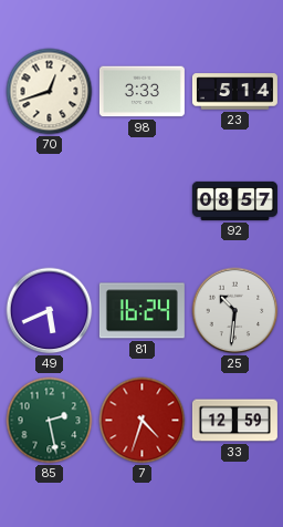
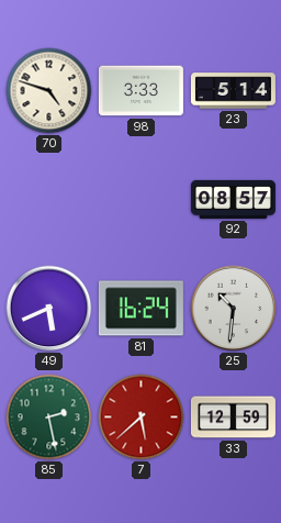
70: 12:42 -> 4:48
7: 4:33 -> 5:38
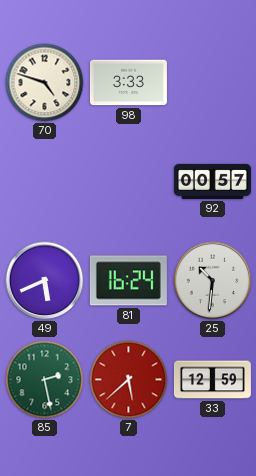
23: 5:14 -> none
92: 08:57 -> 00:57
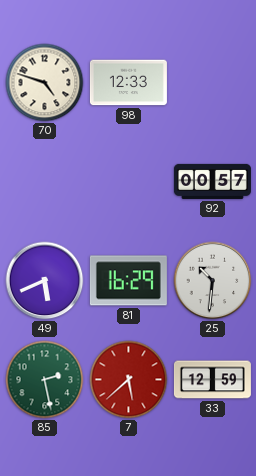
98: 3:33 -> 12:33
81: 16:24 -> 16:29
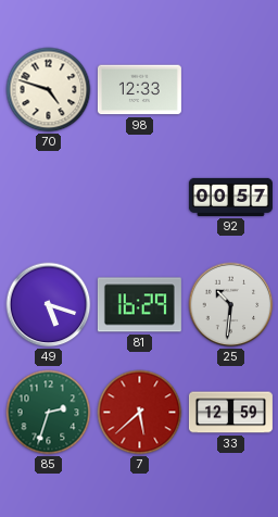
49: 5:41 -> 5:18
85: 2:28 -> 2:33
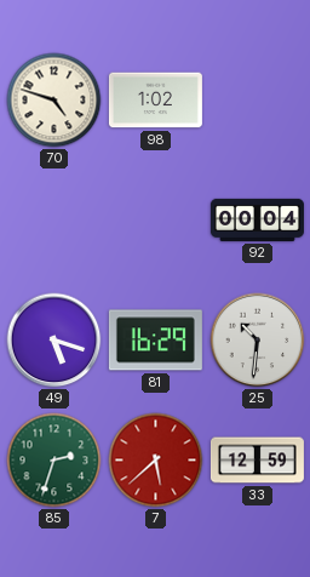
98: 12:33 -> 1:02
92: 00:57 -> 00:04
